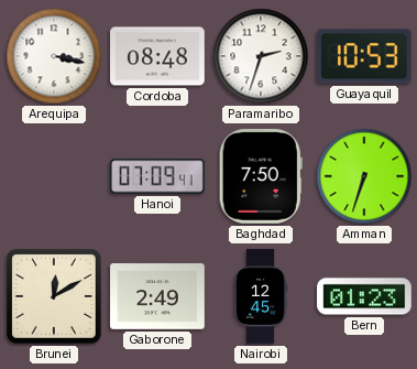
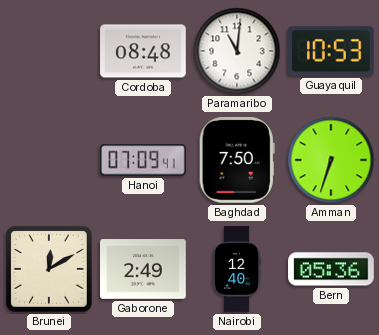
Arequipa: 3:17 -> none
Paramaribo: 2:33 -> 11:01
Nairobi: 12:45 -> 12:40
Bern: 01:23 -> 05:36
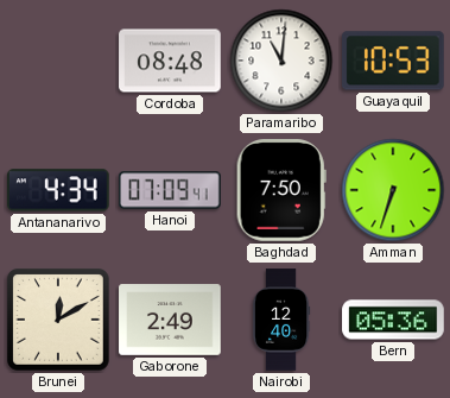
Antananarivo: none -> 4:34
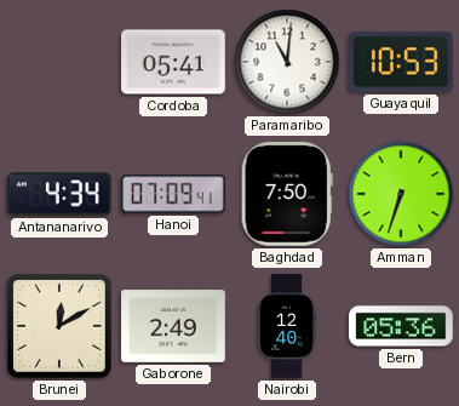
Cordoba: 08:48 -> 05:41
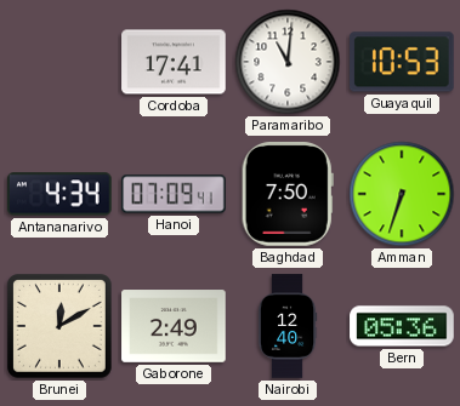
Cordoba: 05:41 -> 17:41
